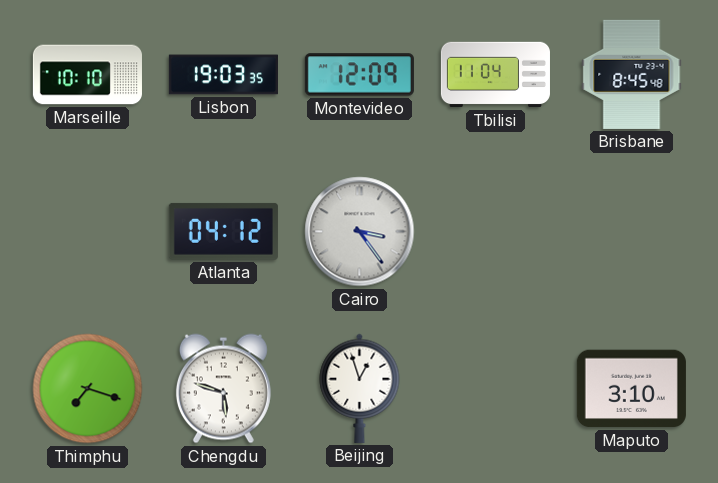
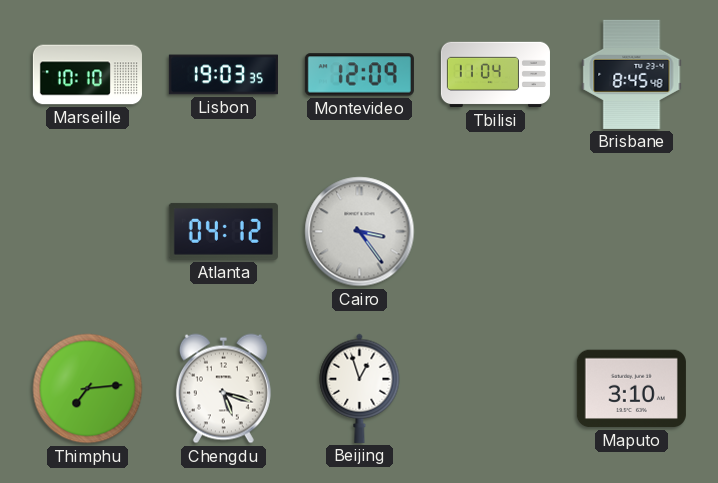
Thimphu: 7:18 -> 7:14
Chengdu: 5:48 -> 5:18
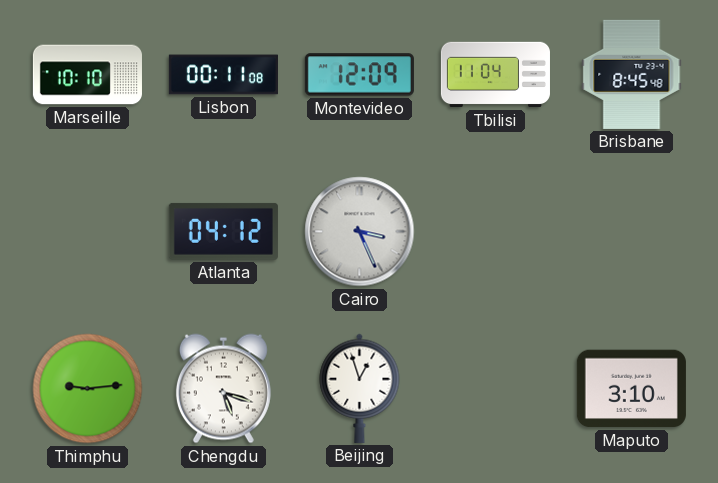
Lisbon: 19:03 -> 00:11
Cairo: 3:24 -> 3:26
Thimphu: 7:14 -> 9:14
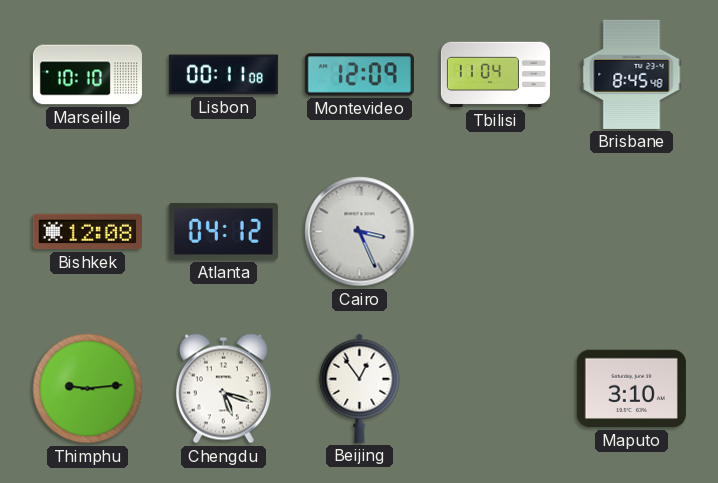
Bishkek: none -> 12:08
Beijing: 12:57 -> 12:54
